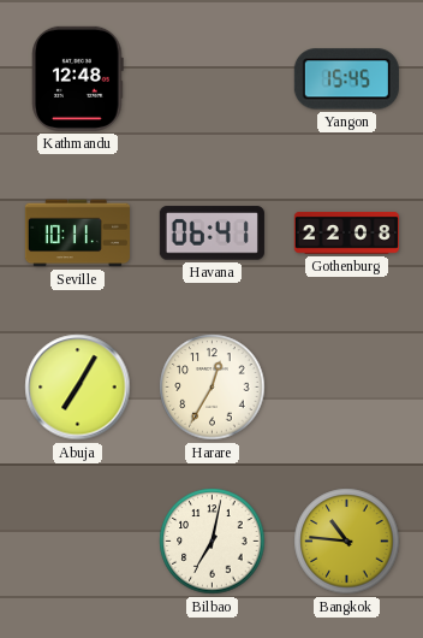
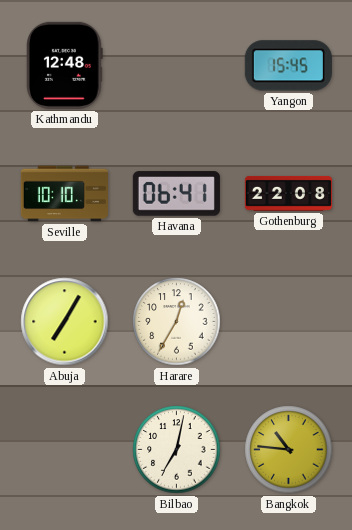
Seville: 10:11 -> 10:10
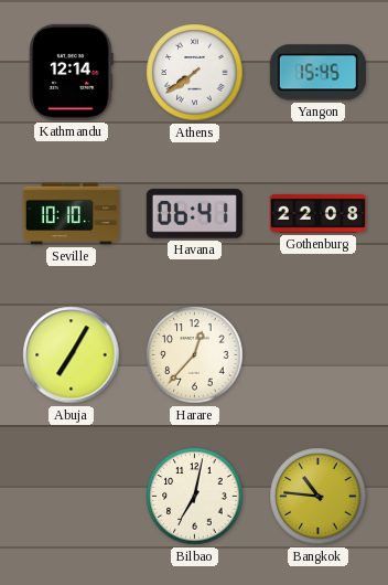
Kathmandu: 12:48 -> 12:14
Athens: none -> 7:39
Harare: 12:35 -> 12:37
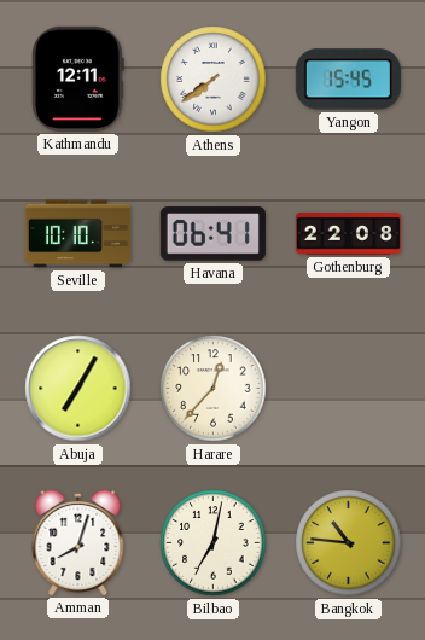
Kathmandu: 12:14 -> 12:11
Amman: none -> 8:03
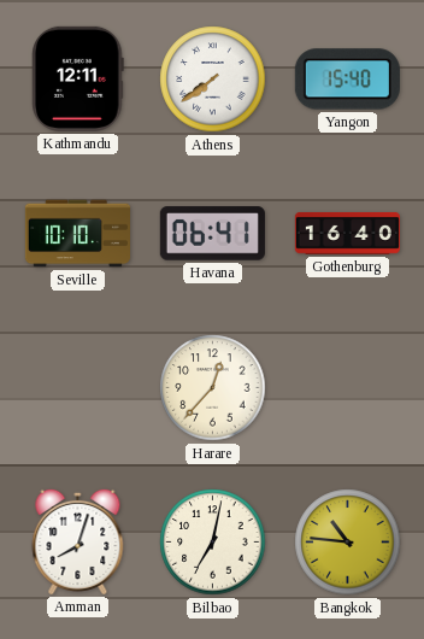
Yangon: 15:45 -> 15:40
Gothenburg: 22:08 -> 16:40
Abuja: 7:05 -> none
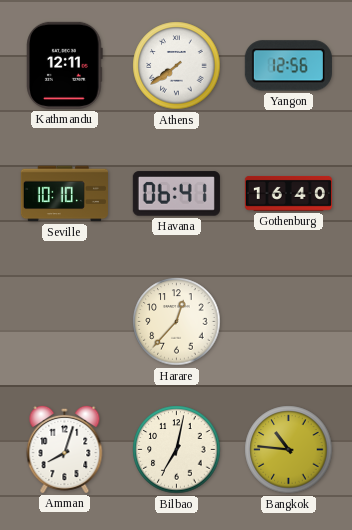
Yangon: 15:40 -> 12:56
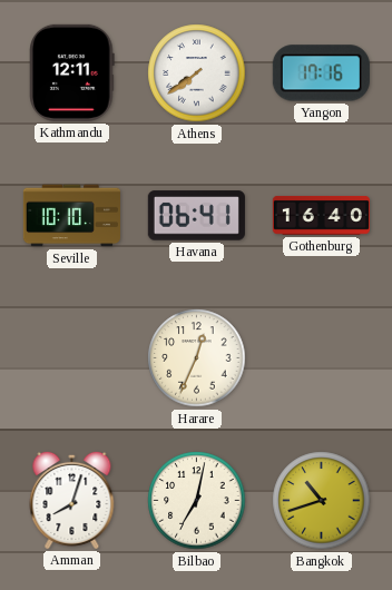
Yangon: 12:56 -> 17:16
Harare: 12:37 -> 12:34
Bangkok: 10:46 -> 10:42
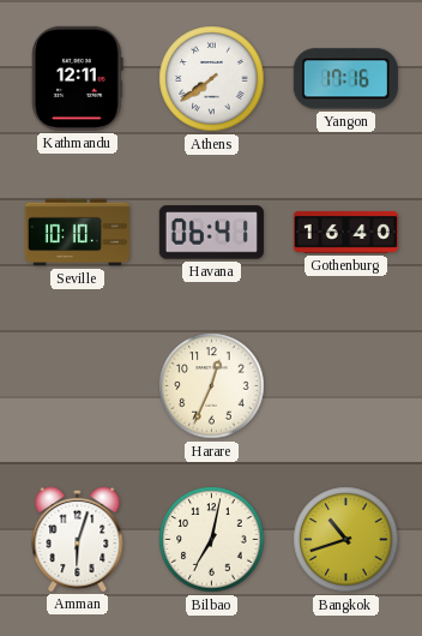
Amman: 8:03 -> 6:03
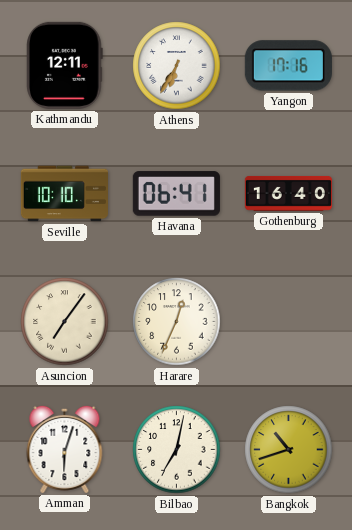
Athens: 7:39 -> 6:35
Asuncion: none -> 7:06
